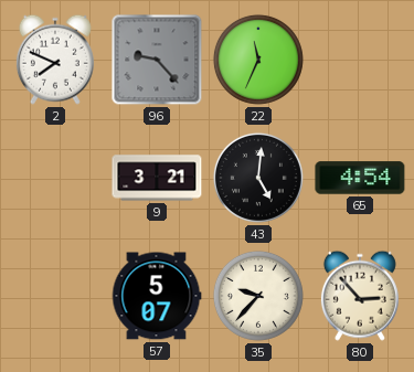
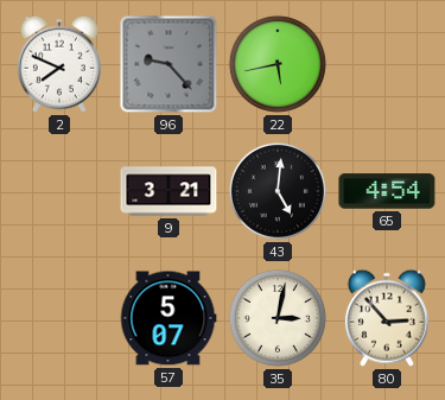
22: 11:34 -> 5:43
35: 9:37 -> 3:02
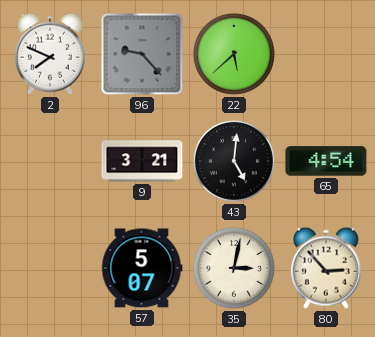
22: 5:43 -> 5:38
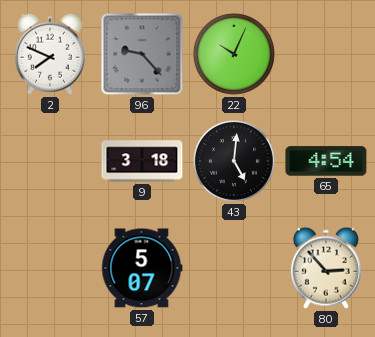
22: 5:38 -> 10:04
9: 3:21 -> 3:18
35: 3:02 -> none
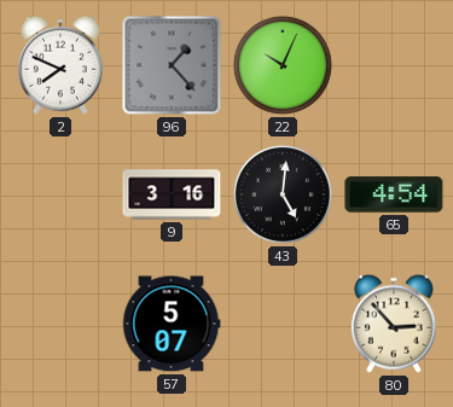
96: 9:23 -> 1:23
9: 3:18 -> 3:16
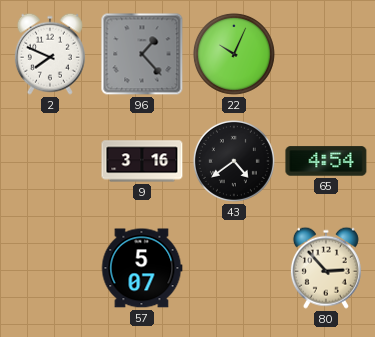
43: 5:01 -> 4:39
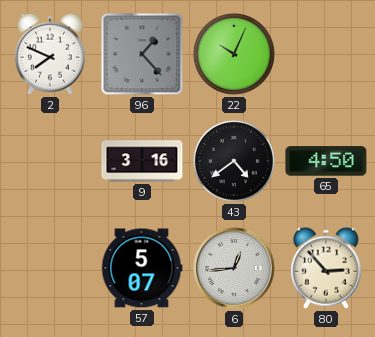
65: 4:54 -> 4:50
6: none -> 12:44
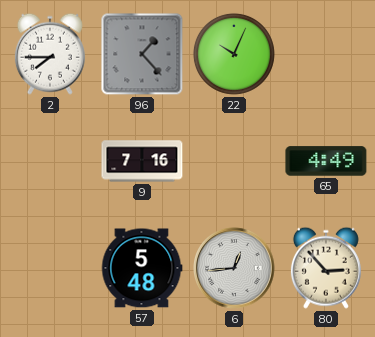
2: 7:49 -> 7:45
9: 3:16 -> 7:16
43: 4:39 -> none
65: 4:50 -> 4:49
57: 5:07 -> 5:48
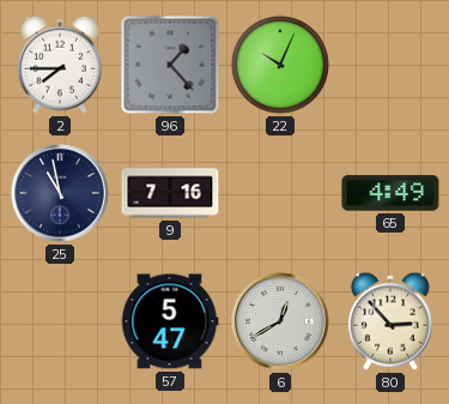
25: none -> 10:58
57: 5:48 -> 5:47
6: 12:44 -> 12:40
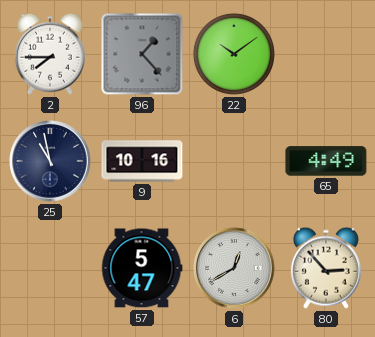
22: 10:04 -> 10:09
9: 7:16 -> 10:16
